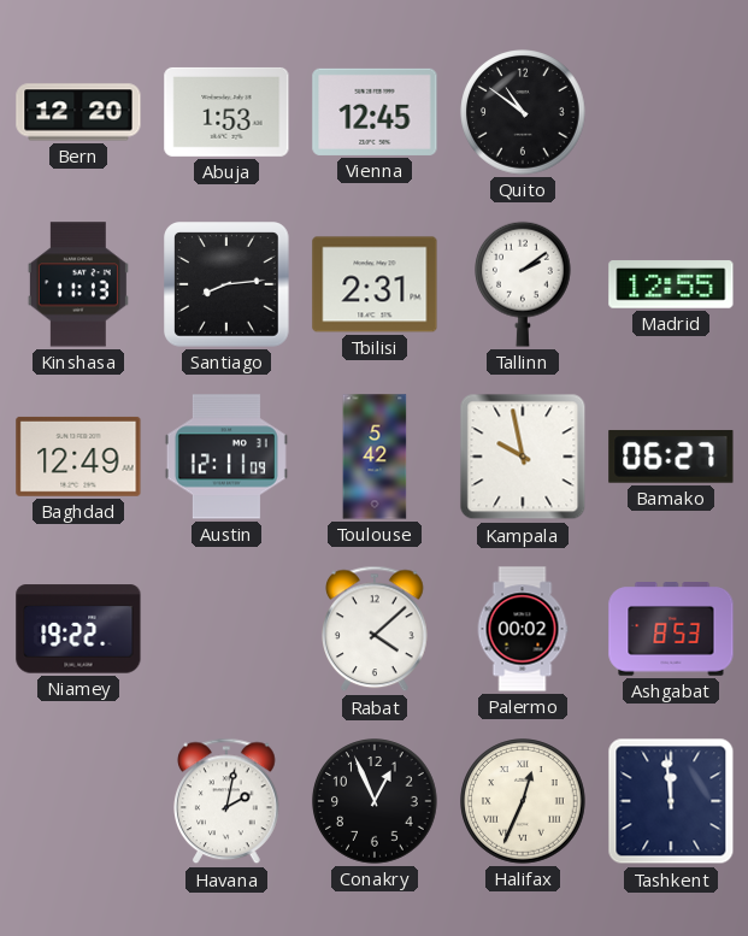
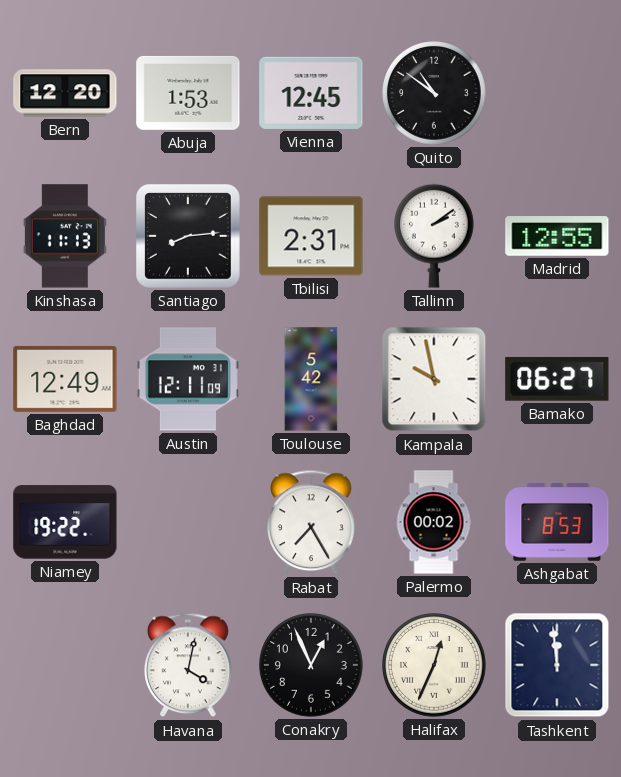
Rabat: 4:08 -> 7:25
Havana: 2:02 -> 4:02
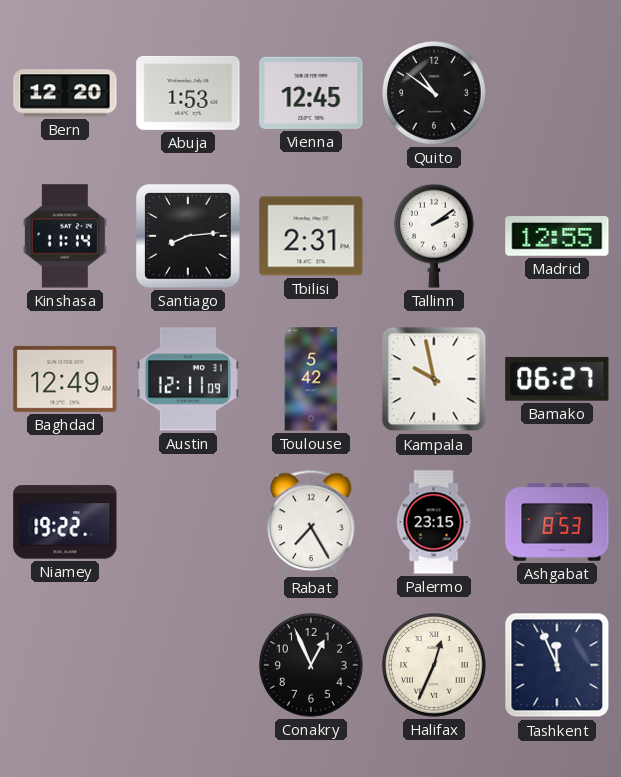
Kinshasa: 11:13 -> 11:14
Palermo: 00:02 -> 23:15
Havana: 4:02 -> none
Tashkent: 11:59 -> 11:56
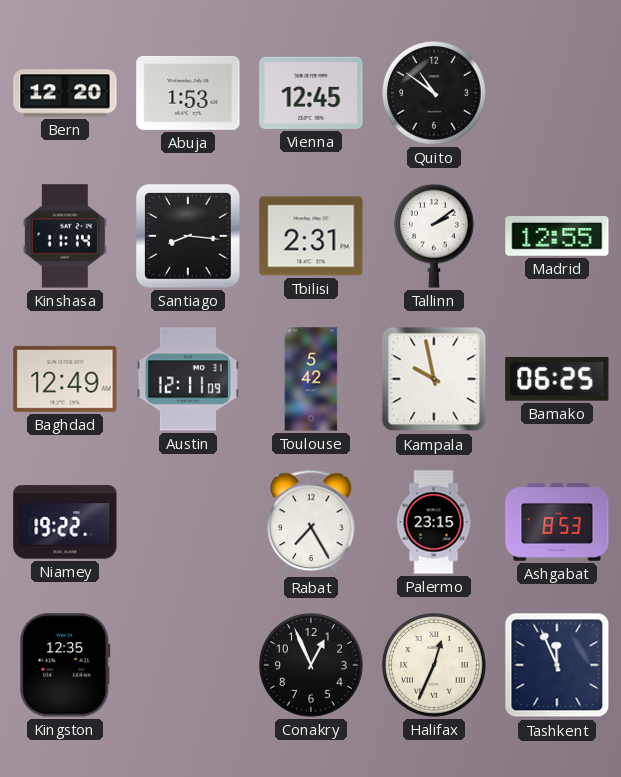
Santiago: 8:14 -> 8:16
Bamako: 06:27 -> 06:25
Kingston: none -> 12:35
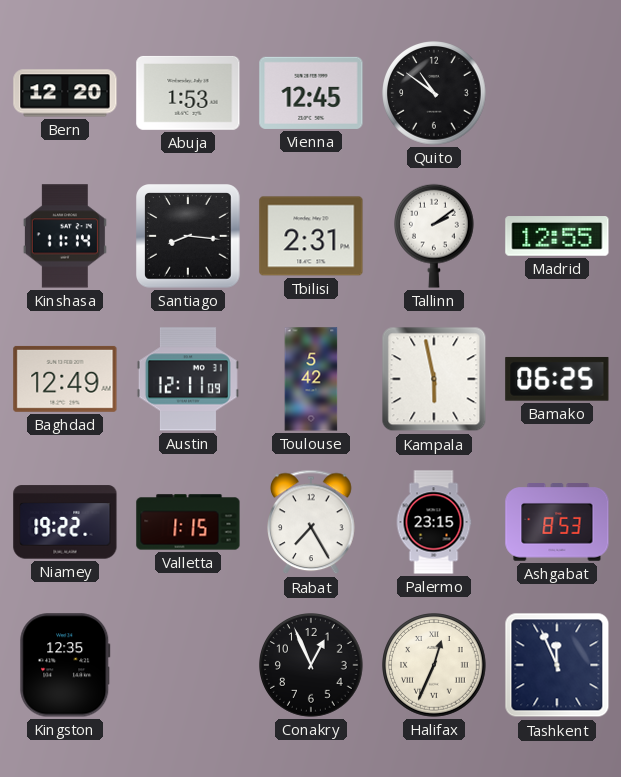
Kampala: 9:58 -> 5:58
Valletta: none -> 1:15
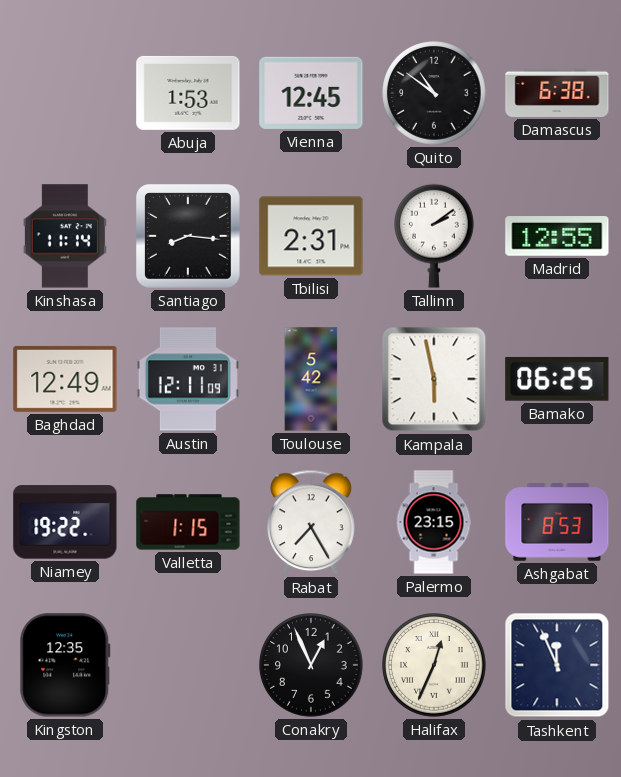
Bern: 12:20 -> none
Damascus: none -> 6:38
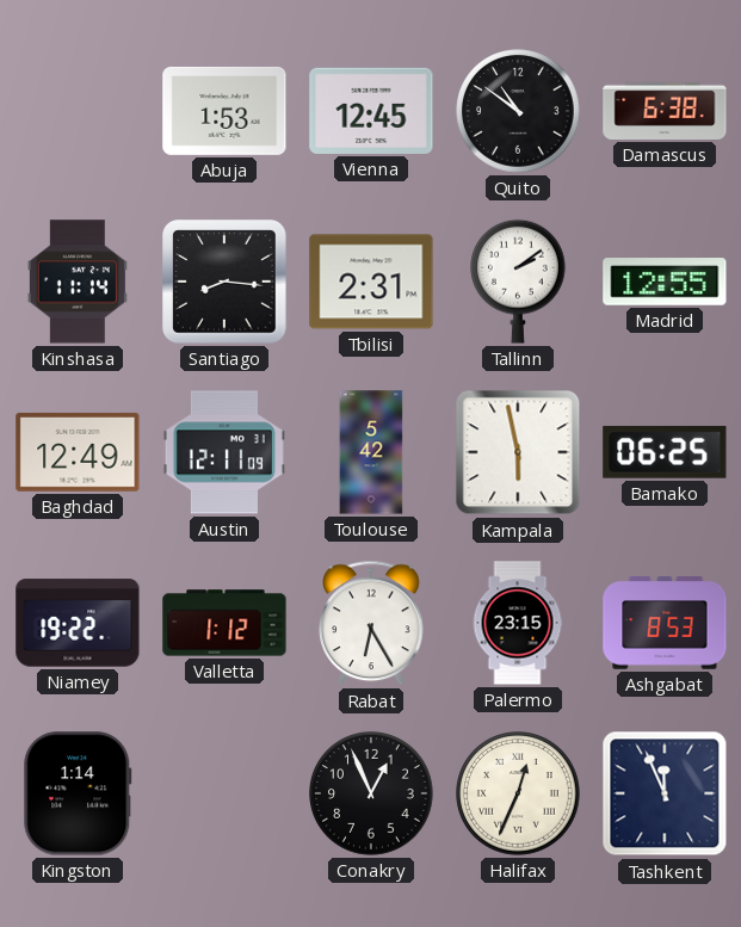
Valletta: 1:15 -> 1:12
Rabat: 7:25 -> 6:25
Kingston: 12:35 -> 1:14
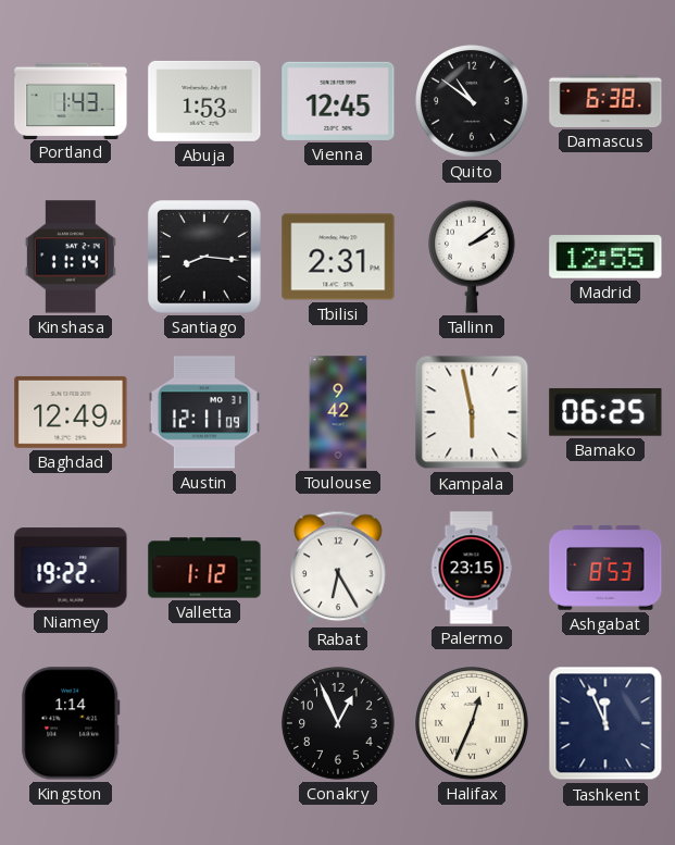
Portland: none -> 1:43
Toulouse: 5:42 -> 9:42
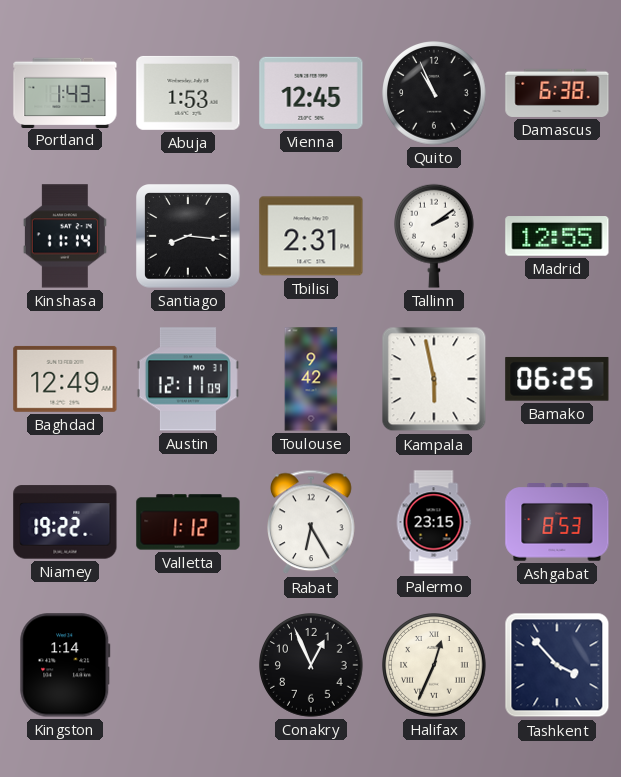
Quito: 10:51 -> 10:56
Tashkent: 11:56 -> 3:53
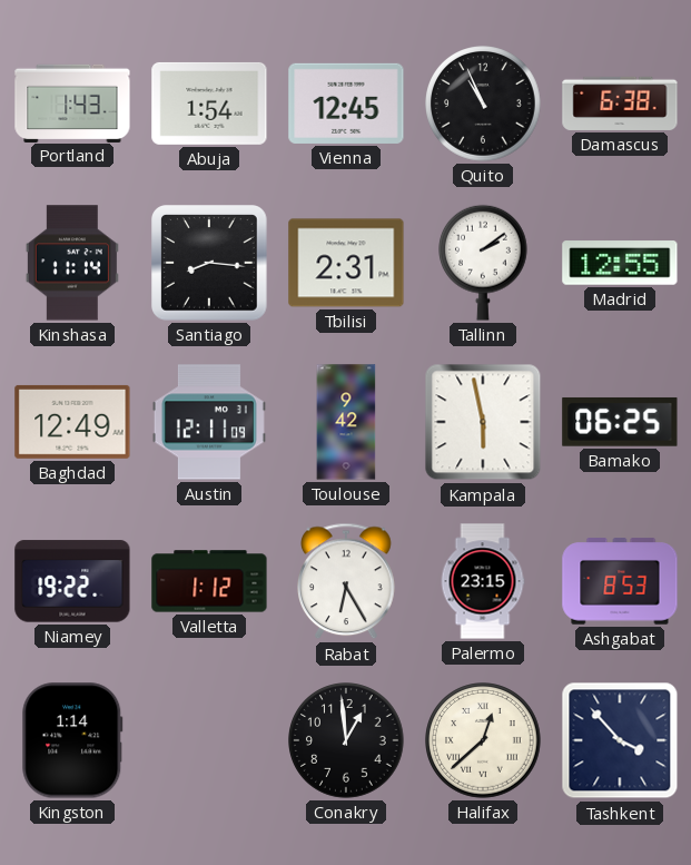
Abuja: 1:53 -> 1:54
Conakry: 12:56 -> 12:59
Halifax: 12:34 -> 12:38
